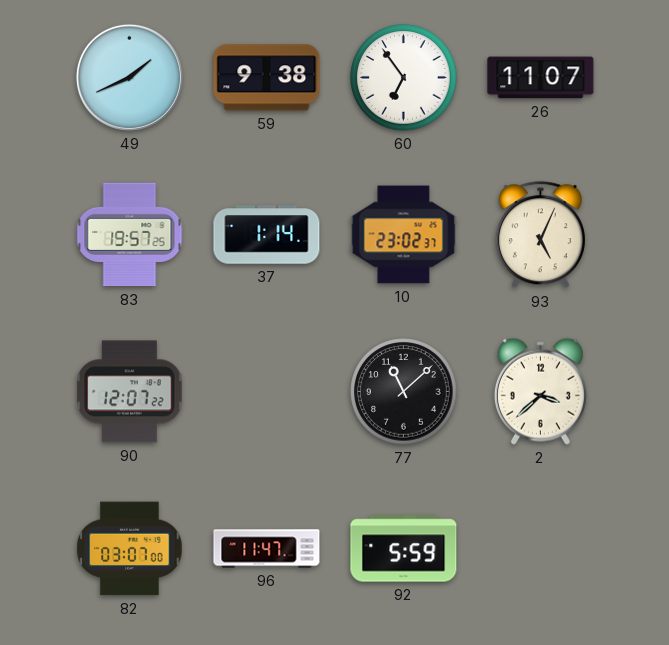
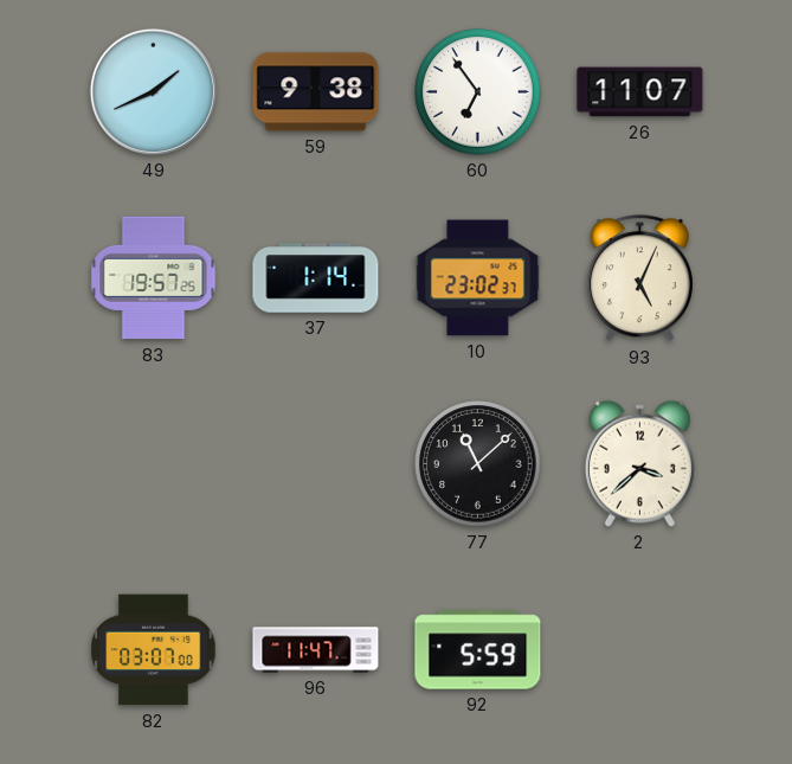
90: 12:07 -> none
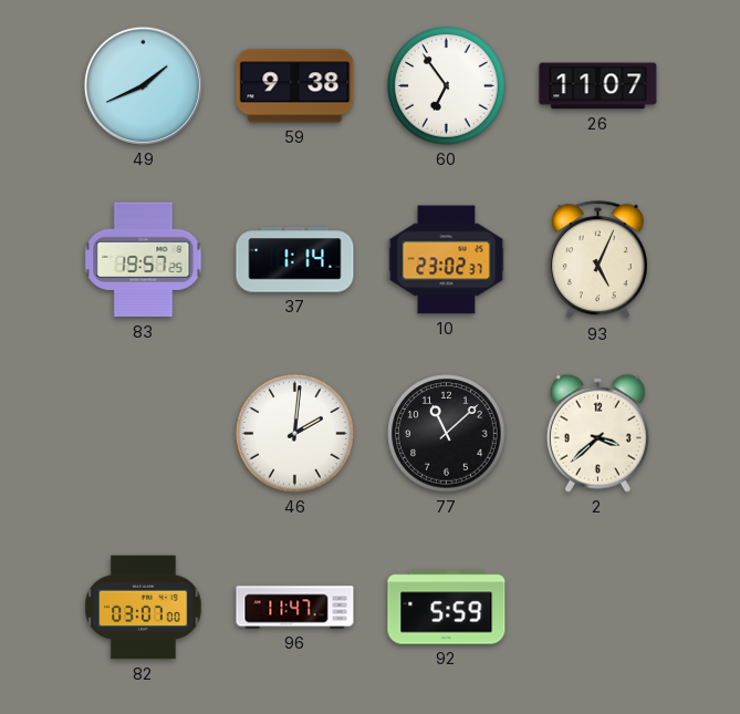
46: none -> 2:01
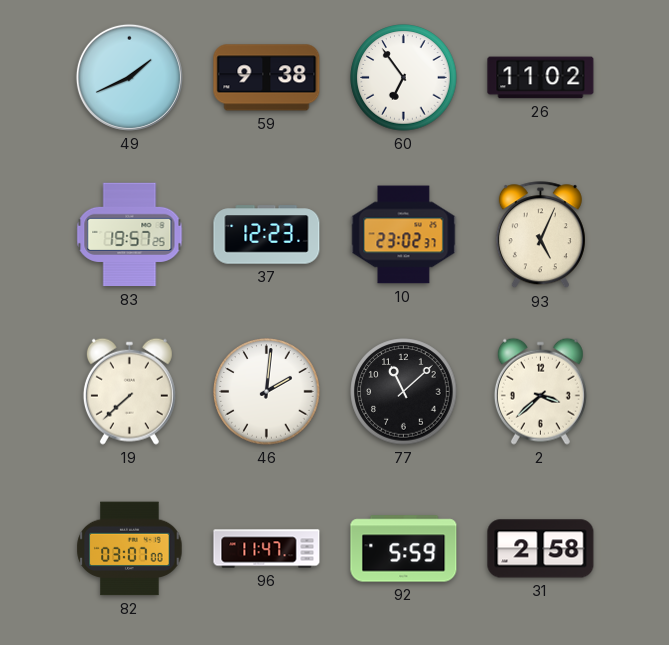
26: 11:07 -> 11:02
37: 1:14 -> 12:23
19: none -> 7:38
31: none -> 2:58
